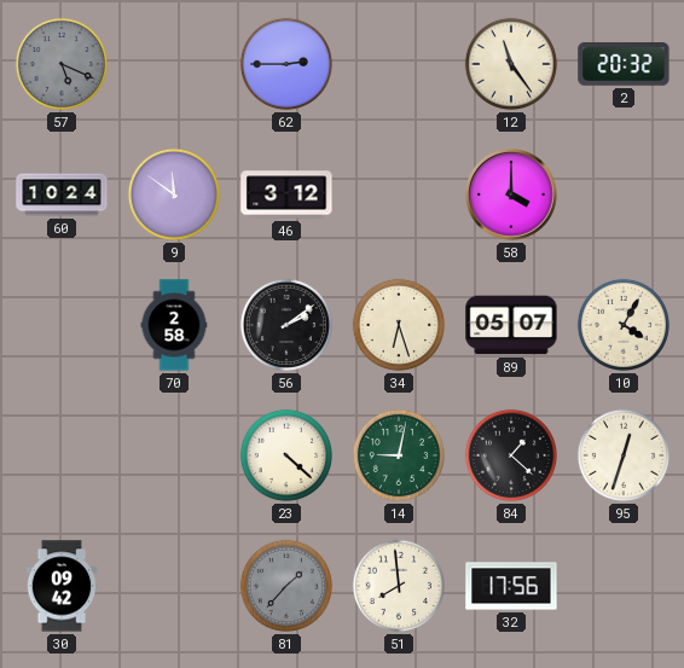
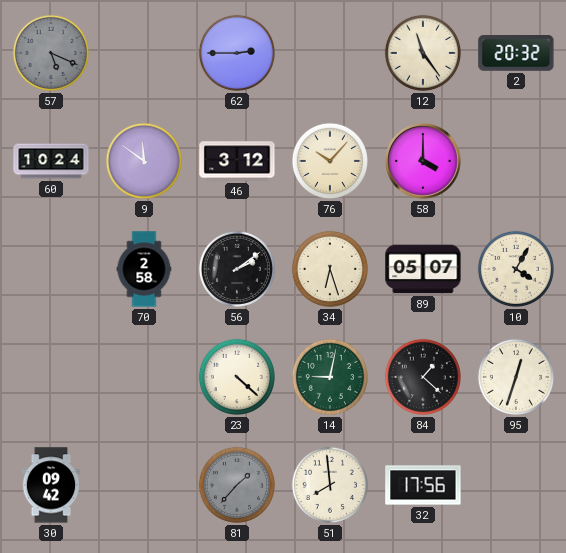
76: none -> 10:07
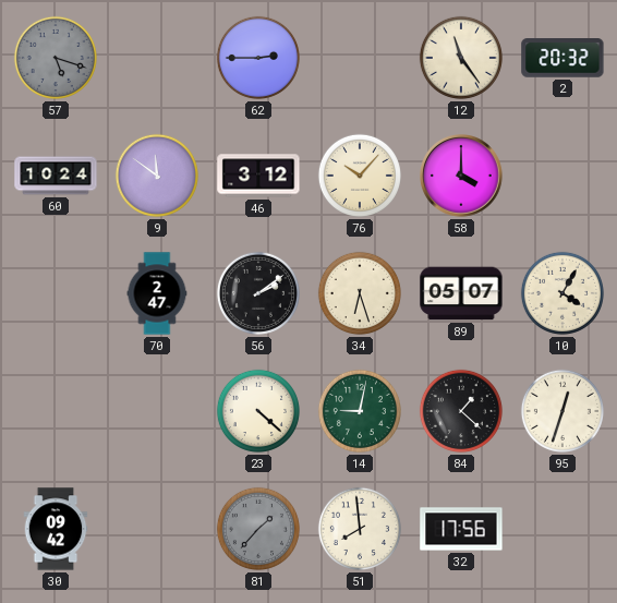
57: 5:19 -> 5:18
70: 2:58 -> 2:47
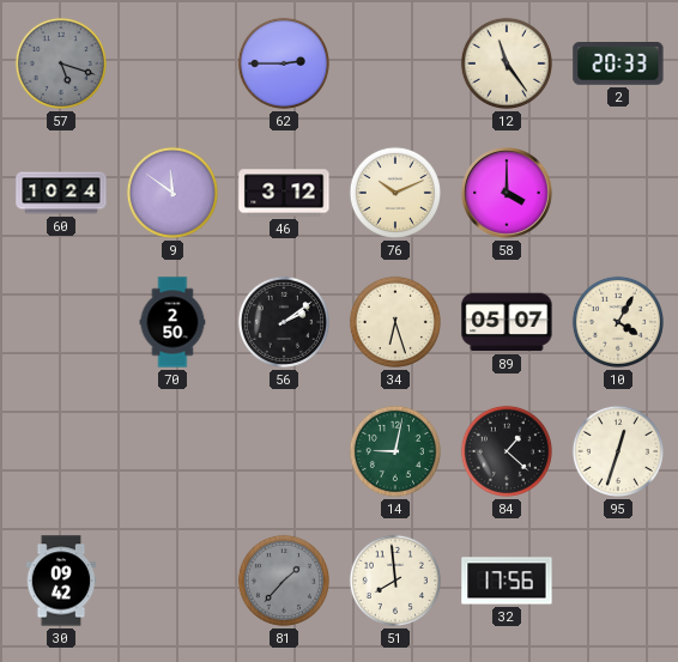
2: 20:32 -> 20:33
76: 10:07 -> 10:11
70: 2:47 -> 2:50
23: 4:22 -> none
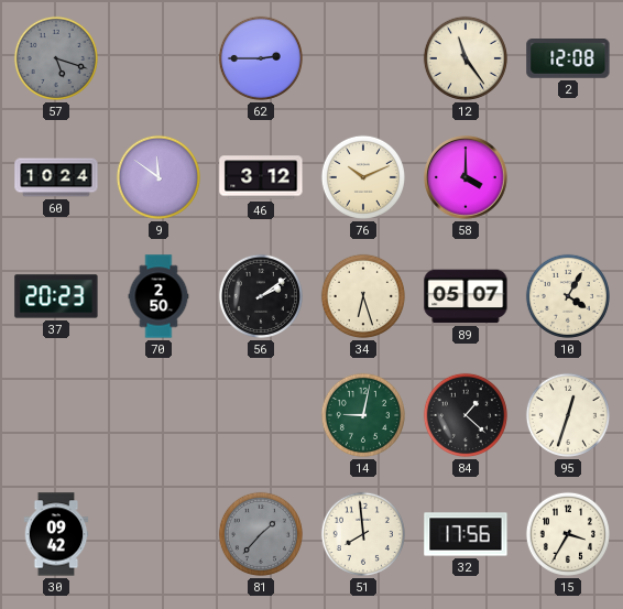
2: 20:33 -> 12:08
37: none -> 20:23
15: none -> 3:35
